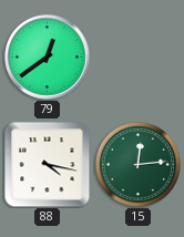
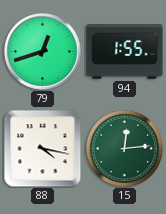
79: 12:39 -> 12:42
94: none -> 1:55
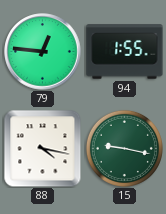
79: 12:42 -> 12:46
15: 12:14 -> 9:17
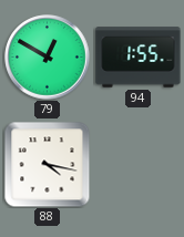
79: 12:46 -> 12:50
15: 9:17 -> none
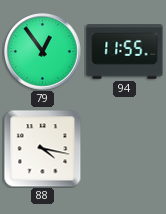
79: 12:50 -> 12:54
94: 1:55 -> 11:55
